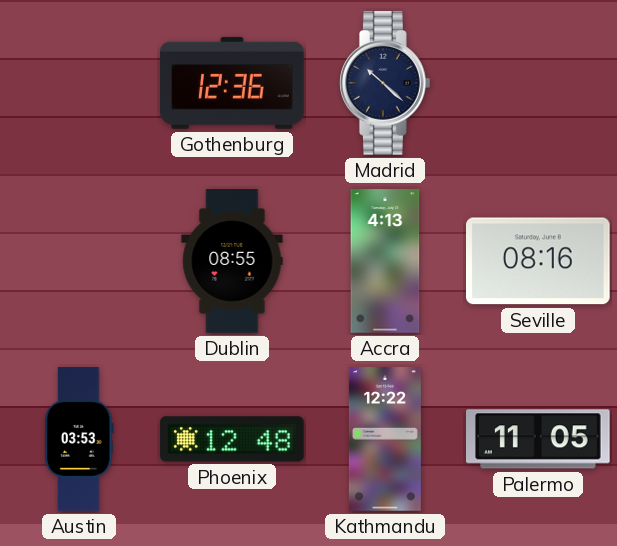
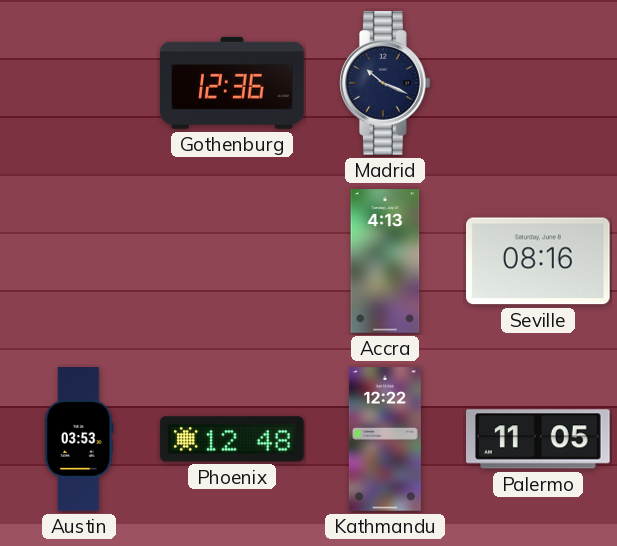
Madrid: 10:22 -> 10:19
Dublin: 08:55 -> none
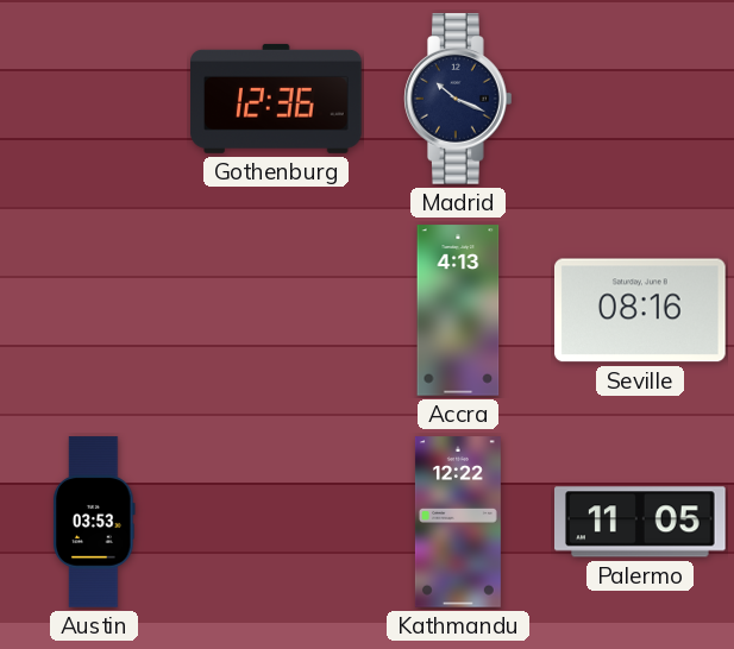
Phoenix: 12:48 -> none
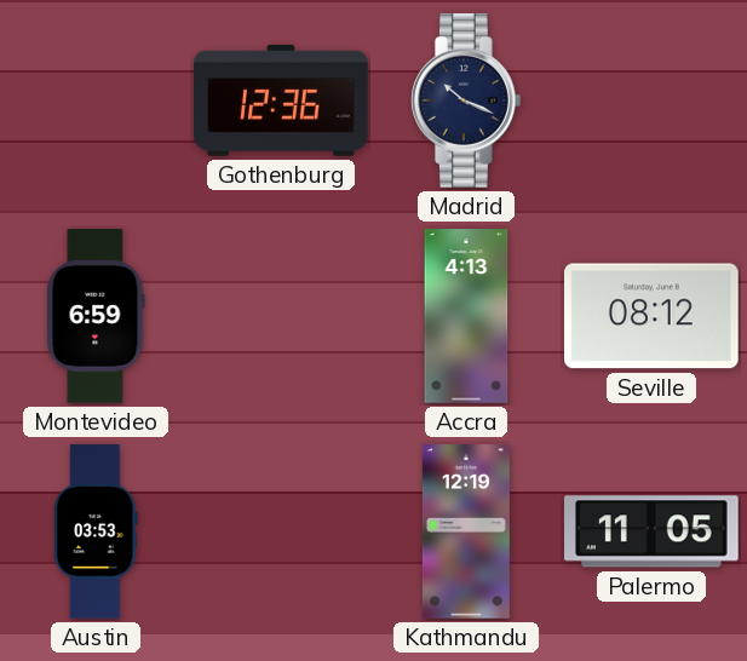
Montevideo: none -> 6:59
Seville: 08:16 -> 08:12
Kathmandu: 12:22 -> 12:19
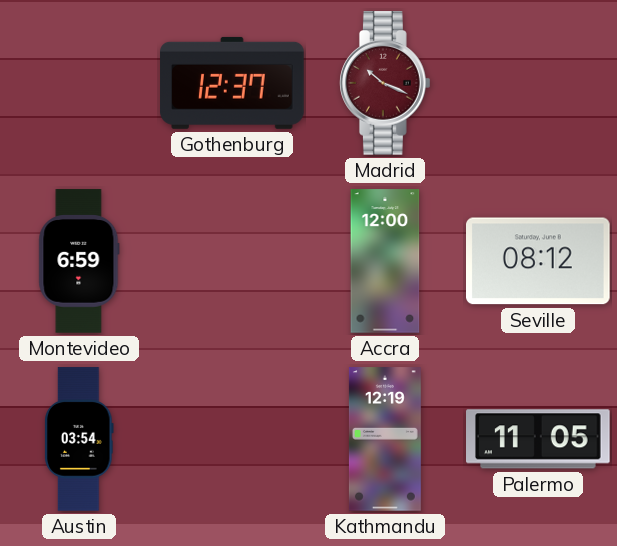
Gothenburg: 12:36 -> 12:37
Madrid dial: navy -> burgundy
Accra: 4:13 -> 12:00
Austin: 03:53 -> 03:54
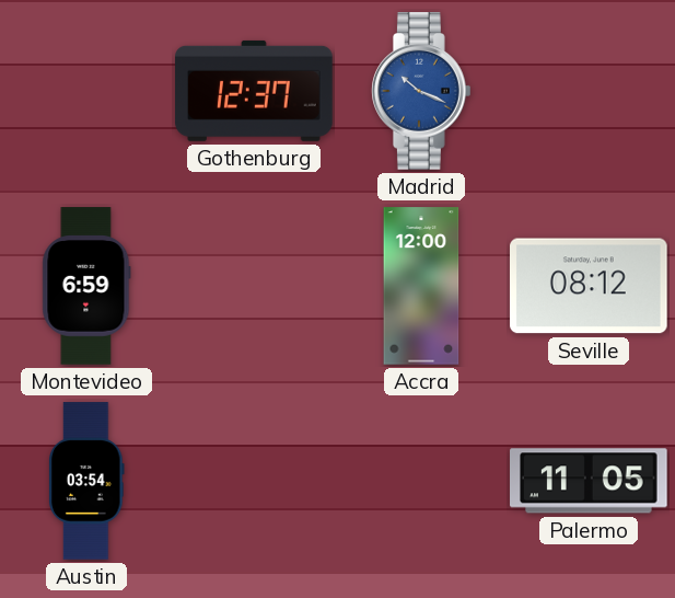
Madrid dial: burgundy -> blue
Kathmandu: 12:19 -> none
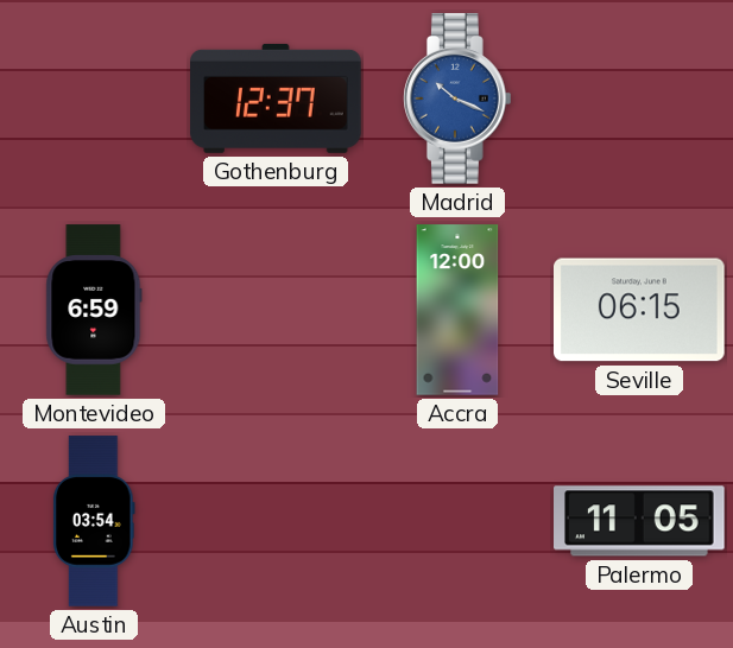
Seville: 08:12 -> 06:15
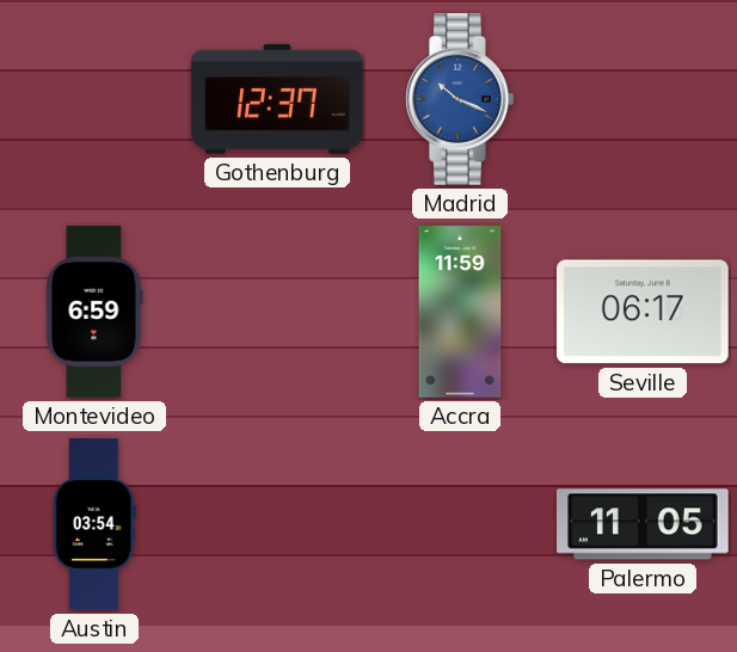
Accra: 12:00 -> 11:59
Seville: 06:15 -> 06:17
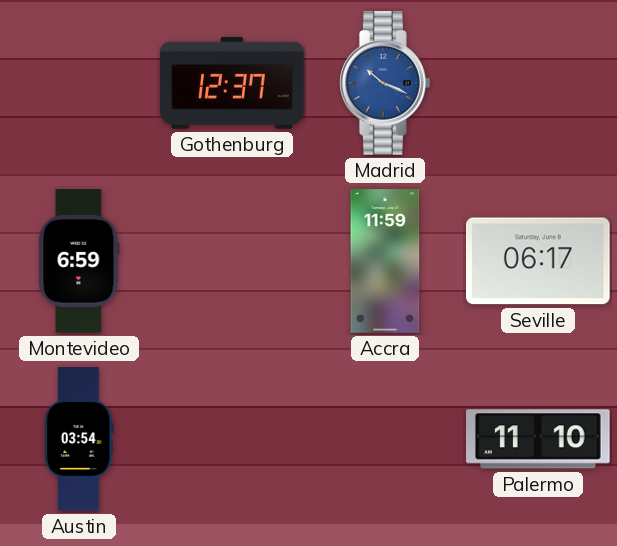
Palermo: 11:05 -> 11:10
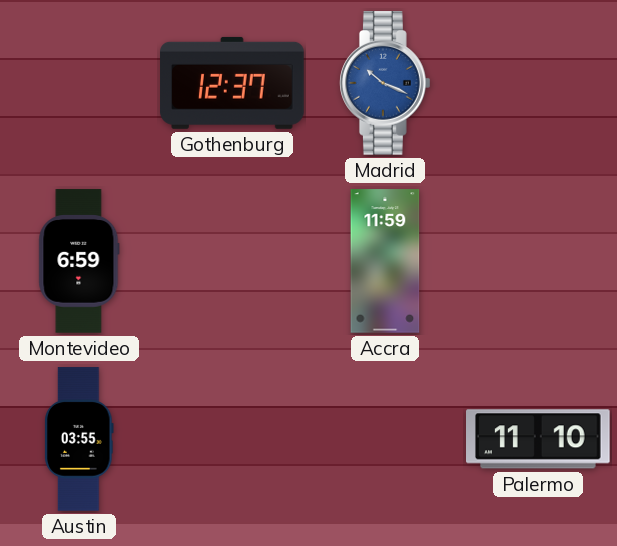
Seville: 06:17 -> none
Austin: 03:54 -> 03:55
